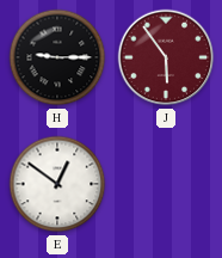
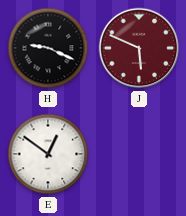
H: 9:15 -> 9:19
J: 5:54 -> 5:49
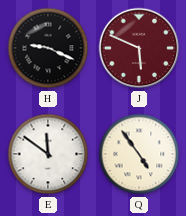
E: 12:51 -> 11:51
Q: none -> 4:54
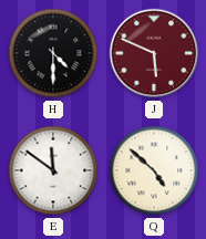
H: 9:19 -> 4:30
Q: 4:54 -> 4:52
